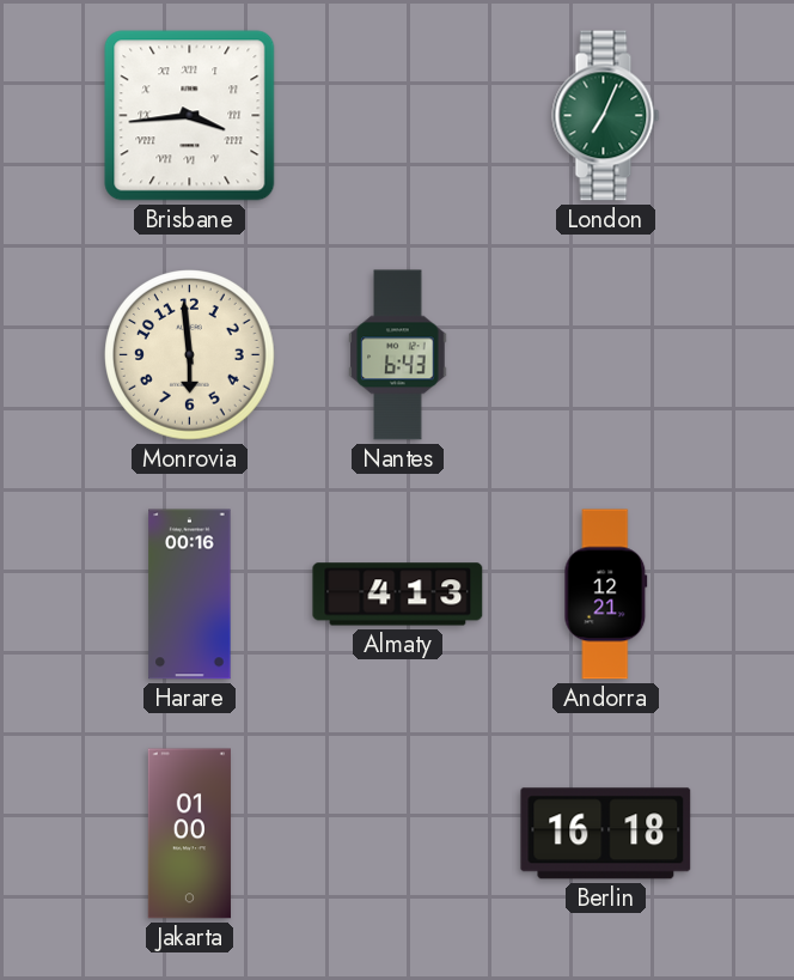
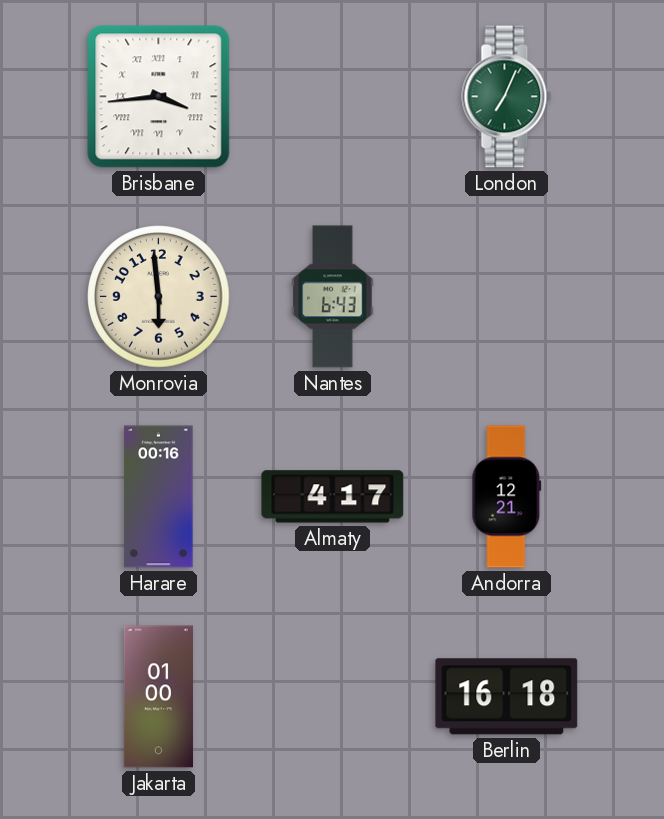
Almaty: 4:13 -> 4:17
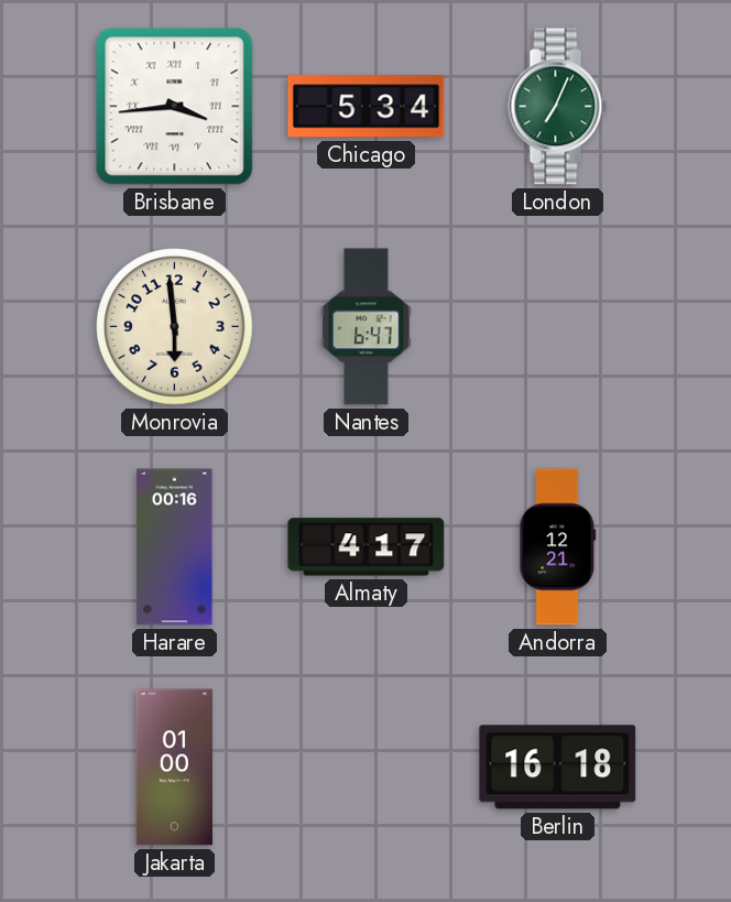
Chicago: none -> 5:34
Nantes: 6:43 -> 6:47
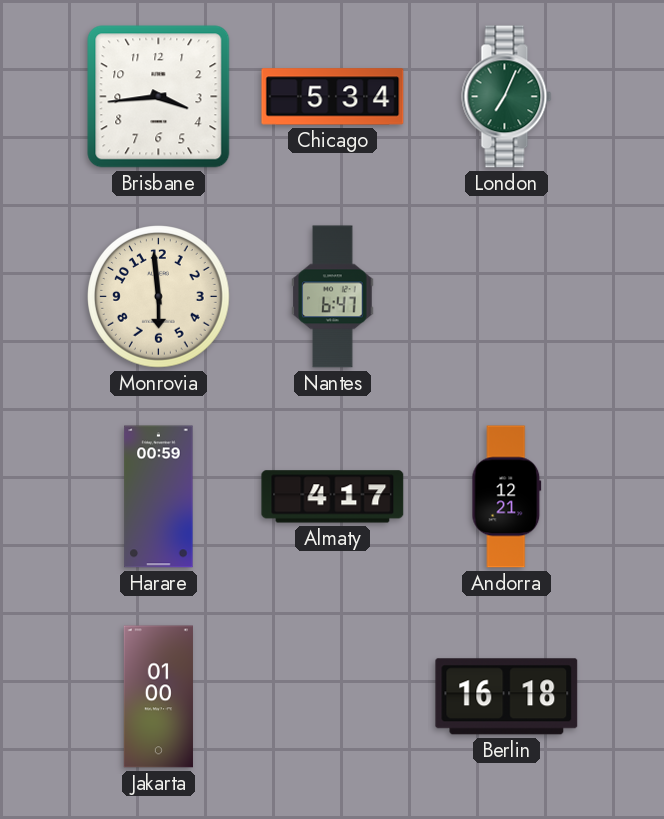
Brisbane numerals: Roman -> Arabic
Harare: 00:16 -> 00:59
